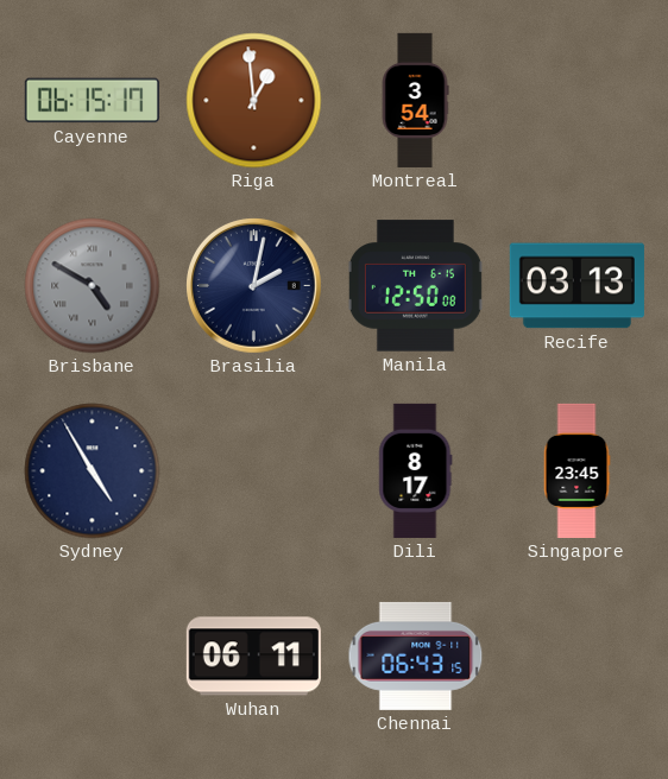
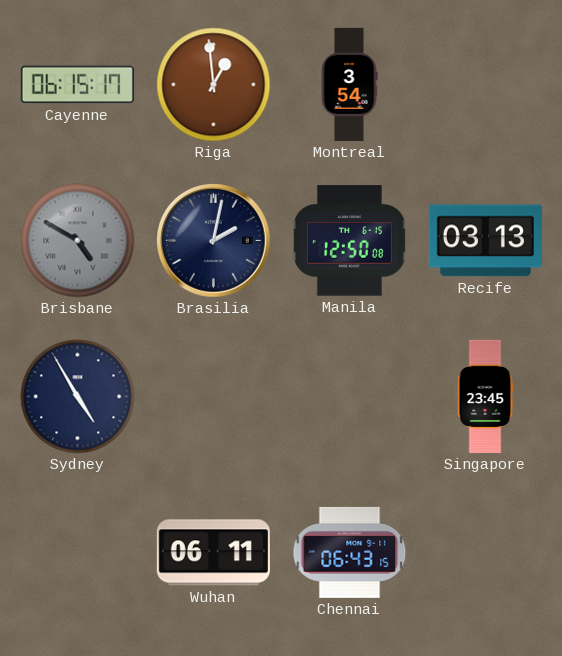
Dili: 8:17 -> none
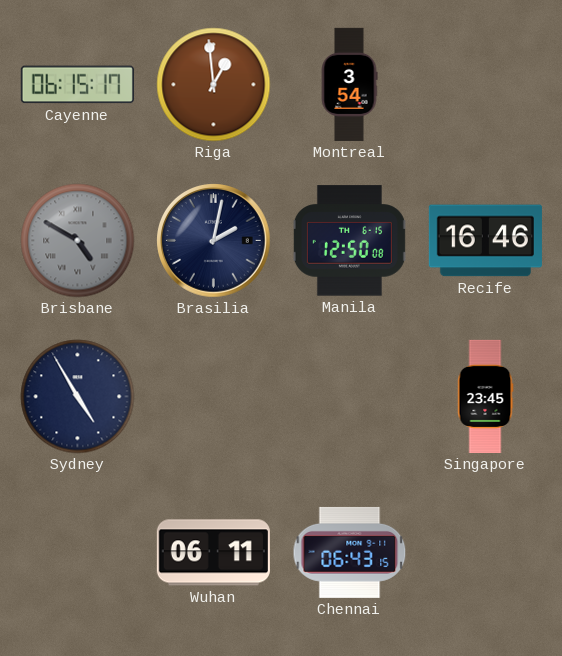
Recife: 03:13 -> 16:46
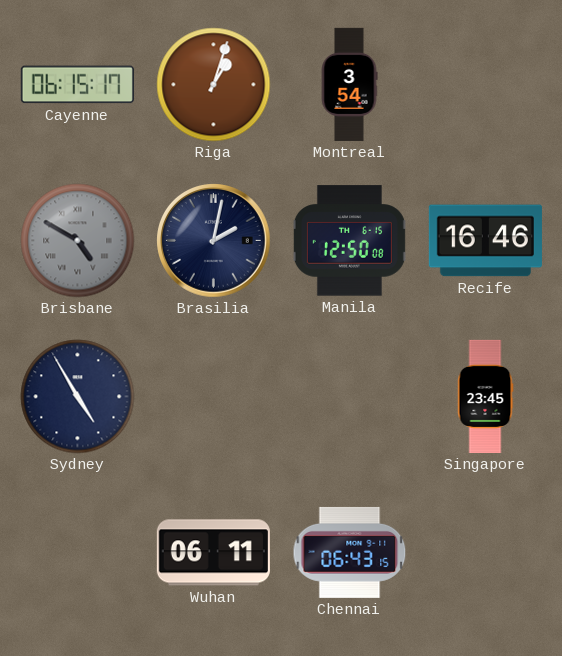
Riga: 12:59 -> 1:03
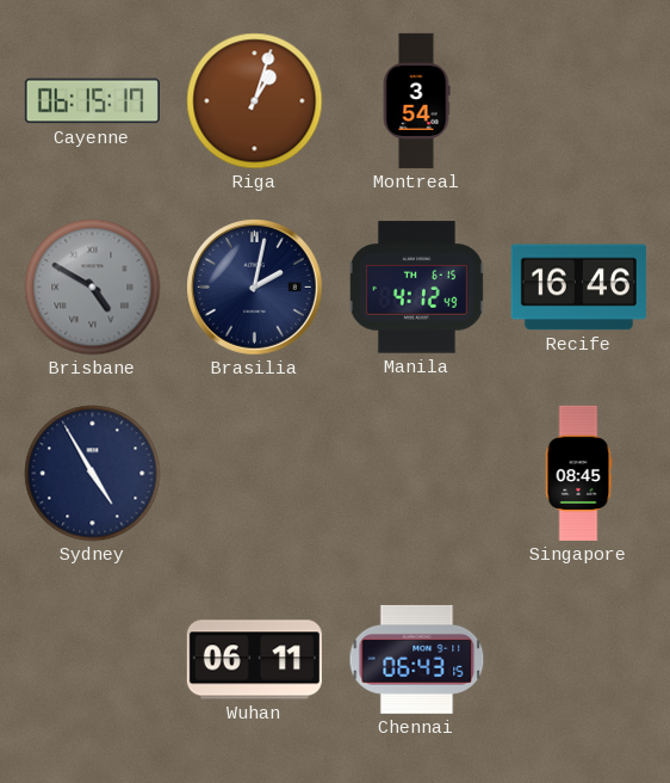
Manila: 12:50 -> 4:12
Singapore: 23:45 -> 08:45
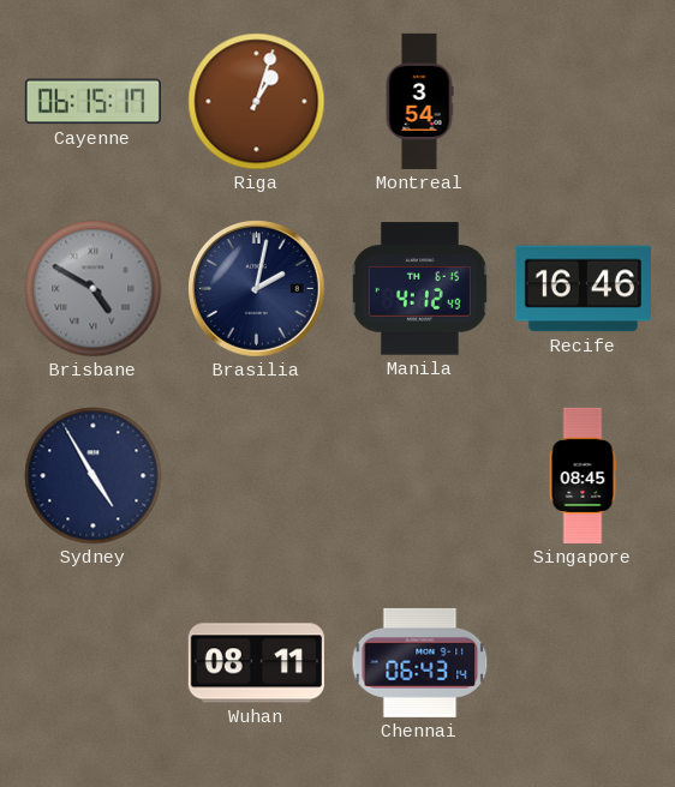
Wuhan: 06:11 -> 08:11
Chennai: 06:43:15 -> 06:43:14
